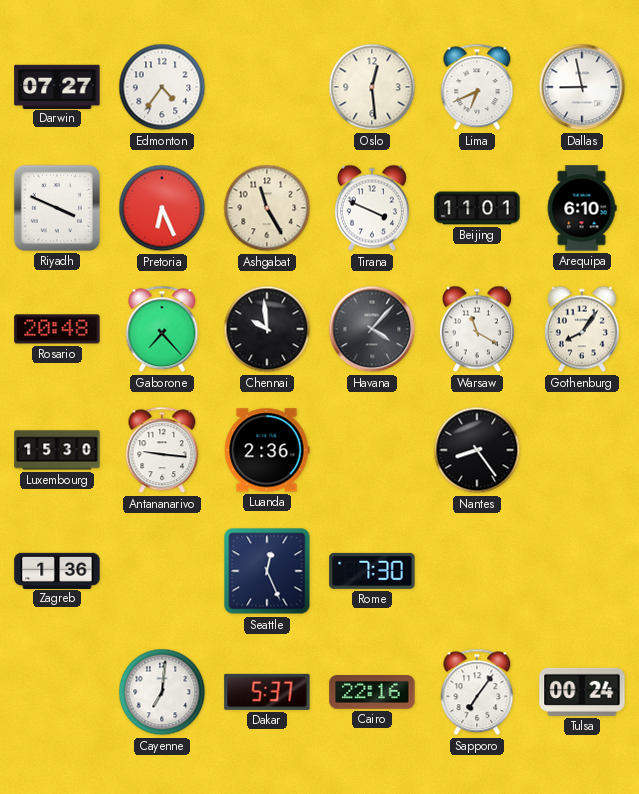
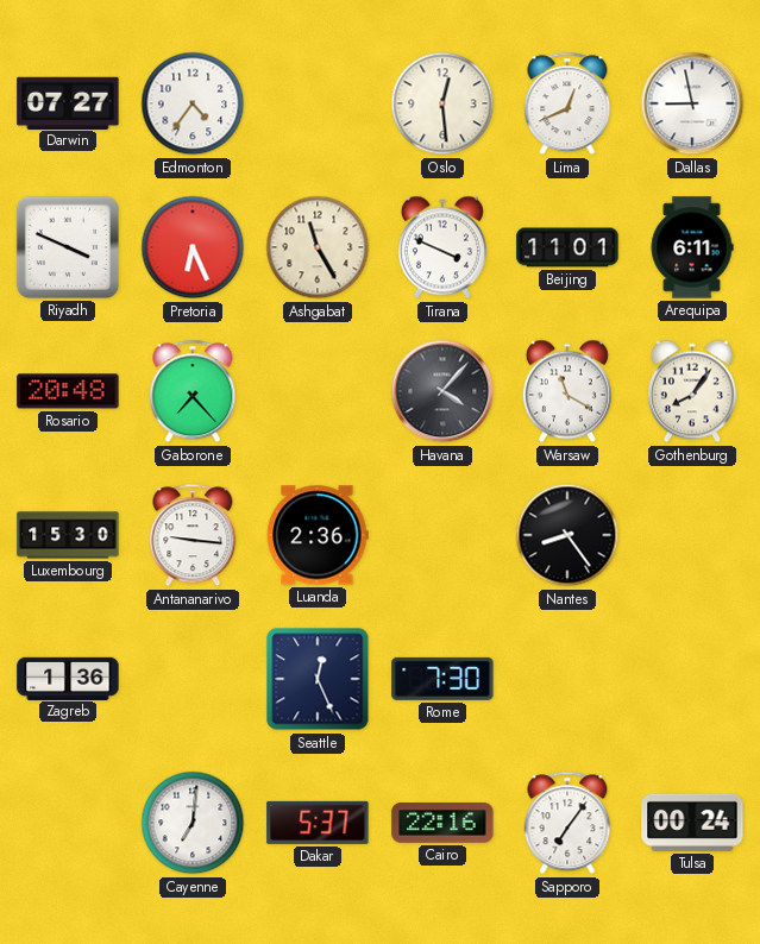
Lima: 6:41 -> 12:41
Arequipa: 6:10 -> 6:11
Chennai: 9:59 -> none
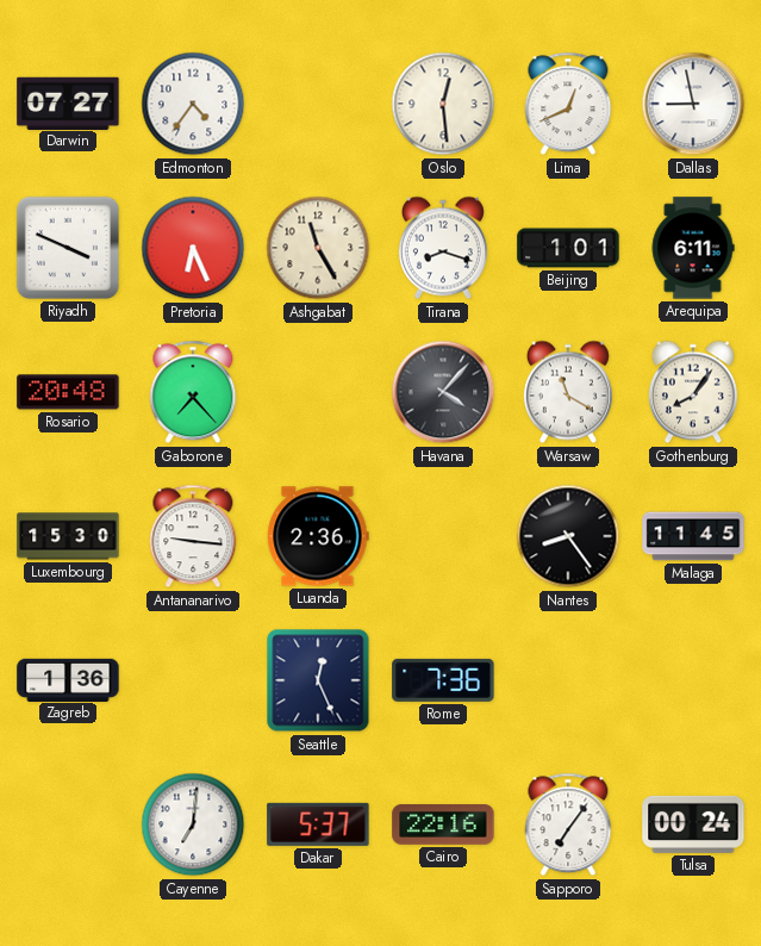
Tirana: 3:49 -> 8:18
Beijing: 11:01 -> 1:01
Malaga: none -> 11:45
Rome: 7:30 -> 7:36
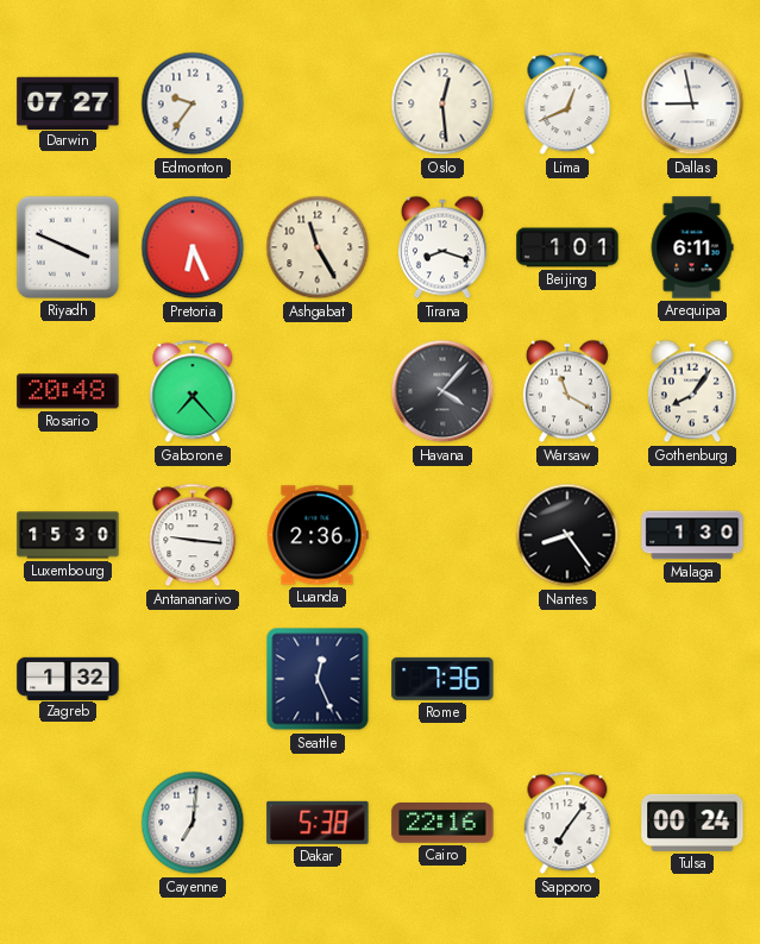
Edmonton: 4:36 -> 9:36
Malaga: 11:45 -> 1:30
Zagreb: 1:36 -> 1:32
Dakar: 5:37 -> 5:38
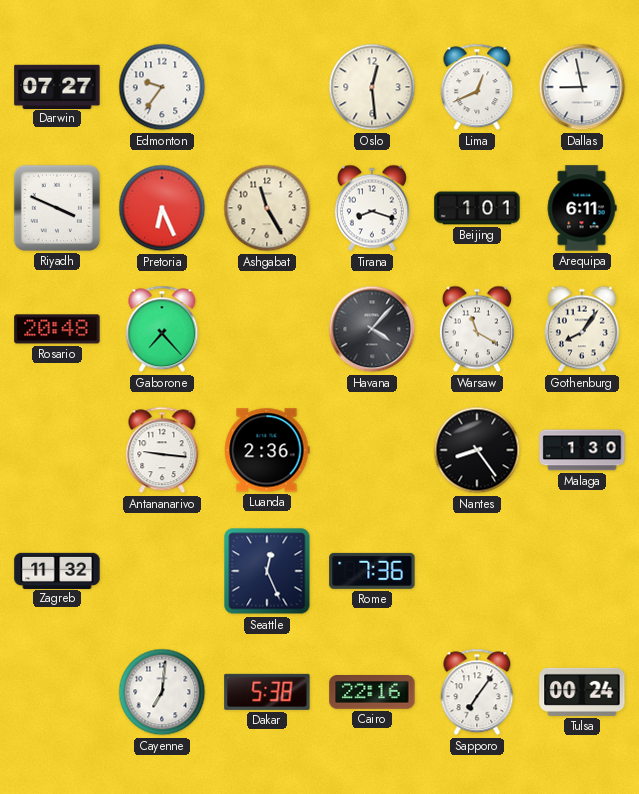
Luxembourg: 15:30 -> none
Zagreb: 1:32 -> 11:32
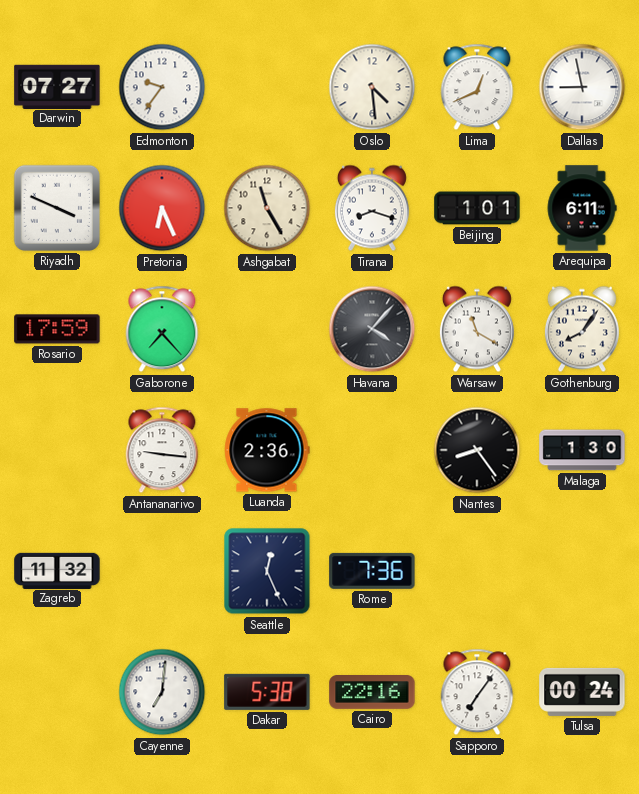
Oslo: 12:29 -> 4:29
Rosario: 20:48 -> 17:59
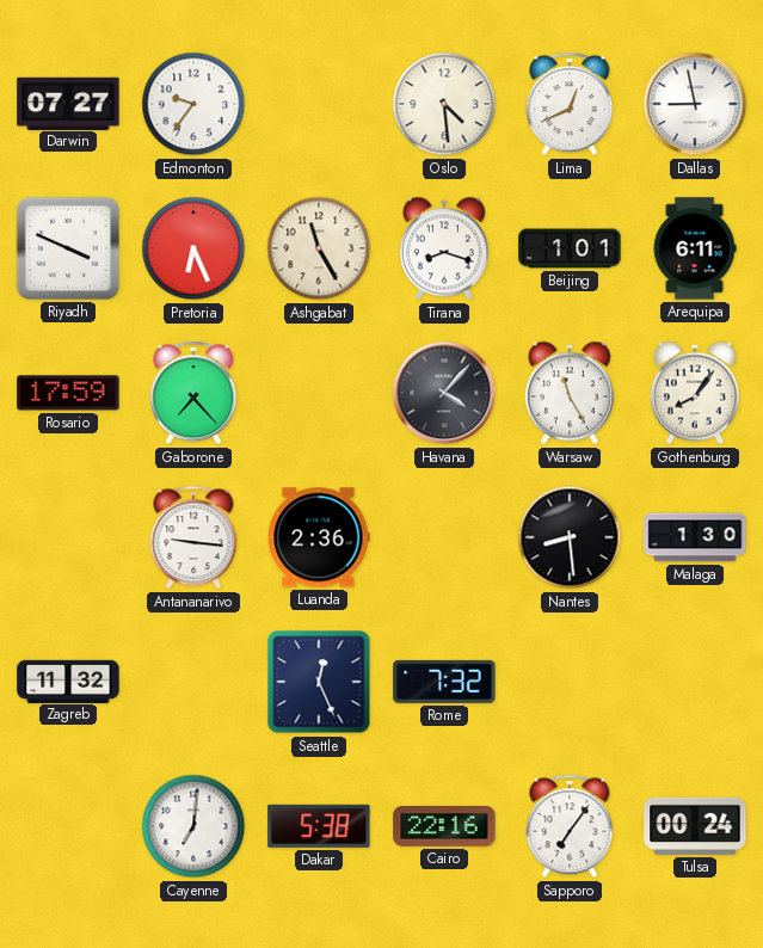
Warsaw: 11:20 -> 11:25
Nantes: 8:24 -> 8:29
Rome: 7:36 -> 7:32
